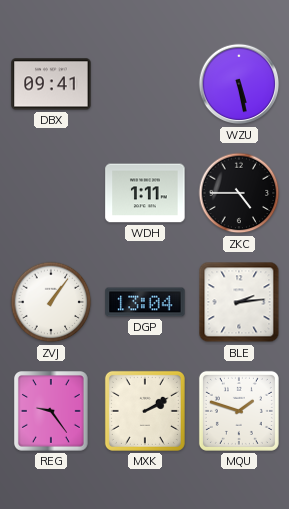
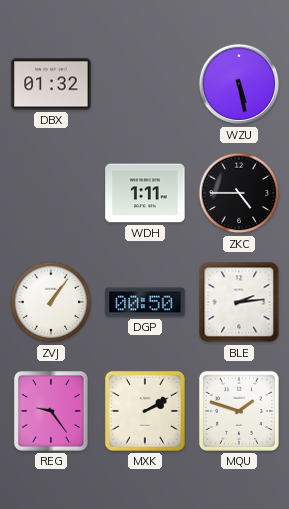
DBX: 09:41 -> 01:32
DGP: 13:04 -> 00:50
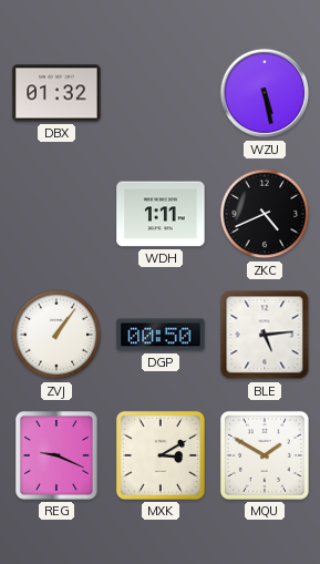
ZKC: 4:45 -> 4:41
BLE: 2:14 -> 5:14
REG: 9:24 -> 9:19
MXK: 2:10 -> 3:10
MQU: 1:48 -> 1:50
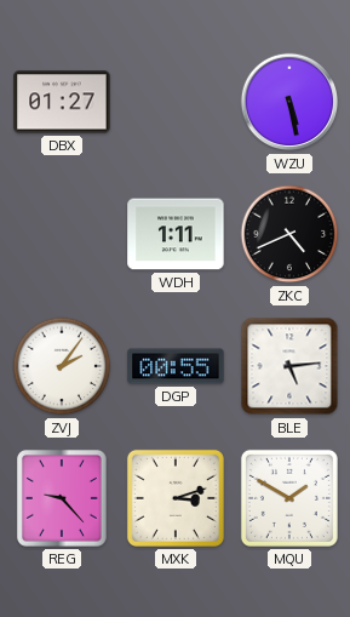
DBX: 01:32 -> 01:27
ZVJ: 1:06 -> 2:06
DGP: 00:50 -> 00:55
REG: 9:19 -> 9:23
MXK: 3:10 -> 3:12
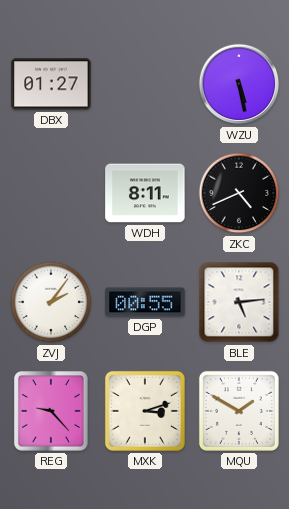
WDH: 1:11 -> 8:11
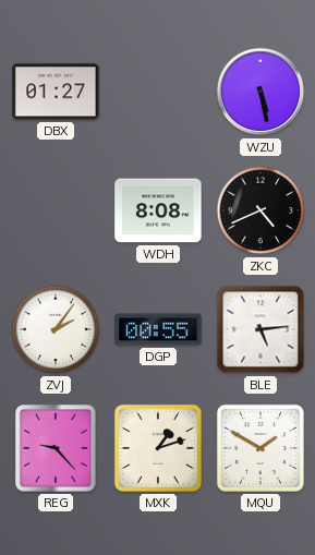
WDH: 8:11 -> 8:08
MXK: 3:12 -> 1:12
